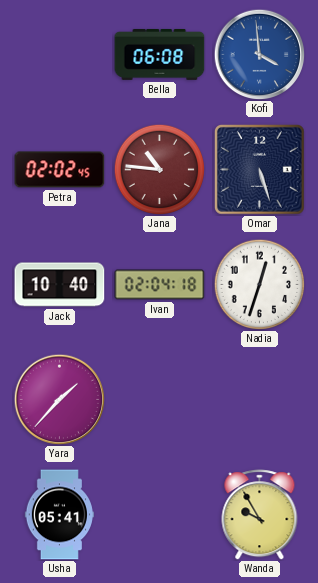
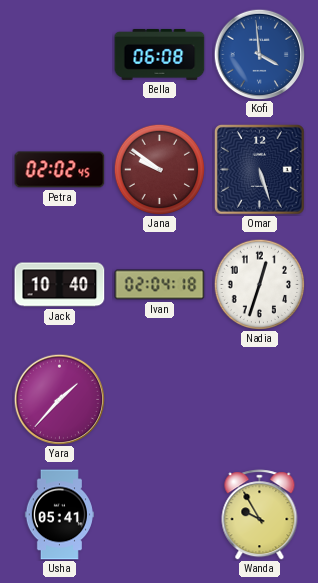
Jana: 10:46 -> 9:51
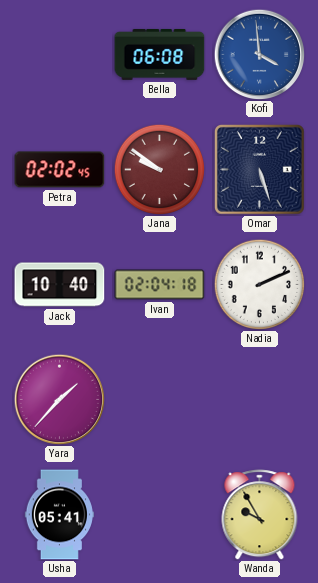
Nadia: 12:33 -> 2:11
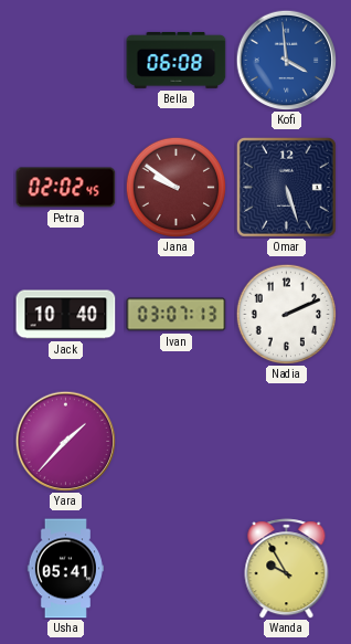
Ivan: 02:04 -> 03:07
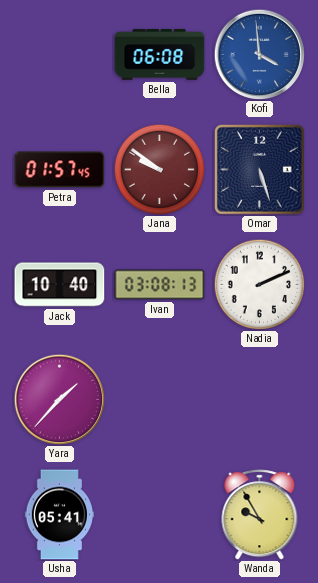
Petra: 02:02 -> 01:57
Ivan: 03:07 -> 03:08
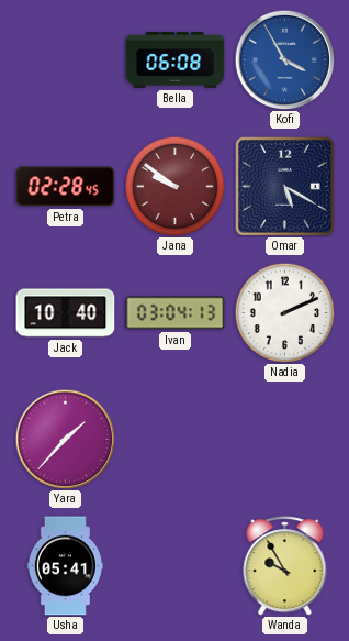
Kofi: 3:59 -> 3:55
Petra: 01:57 -> 02:28
Omar: 5:27 -> 5:20
Ivan: 03:08 -> 03:04
